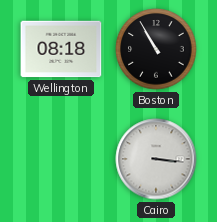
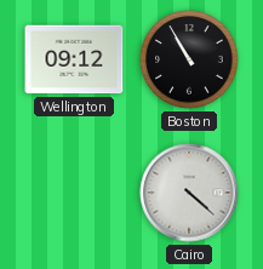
Wellington: 08:18 -> 09:12
Cairo: 3:16 -> 4:22
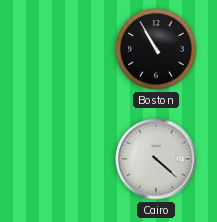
Wellington: 09:12 -> none
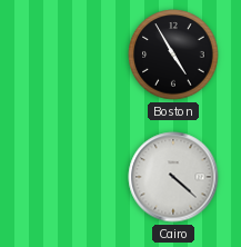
Boston: 10:55 -> 4:55
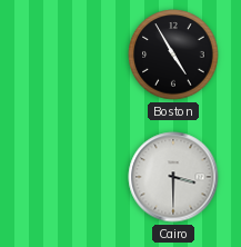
Cairo: 4:22 -> 3:30
